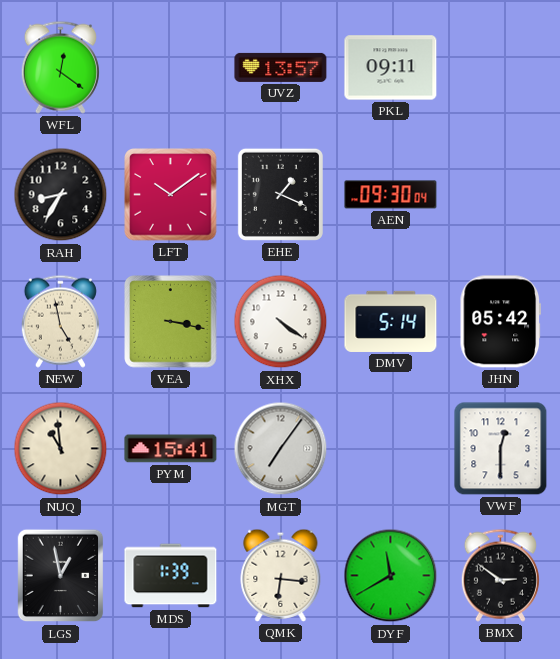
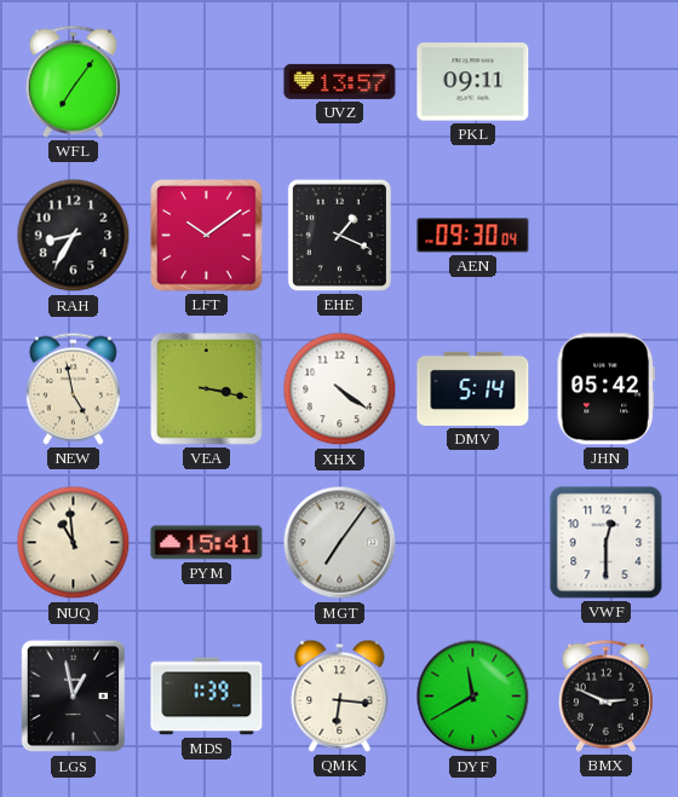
WFL: 12:21 -> 7:06
BMX: 2:51 -> 2:49
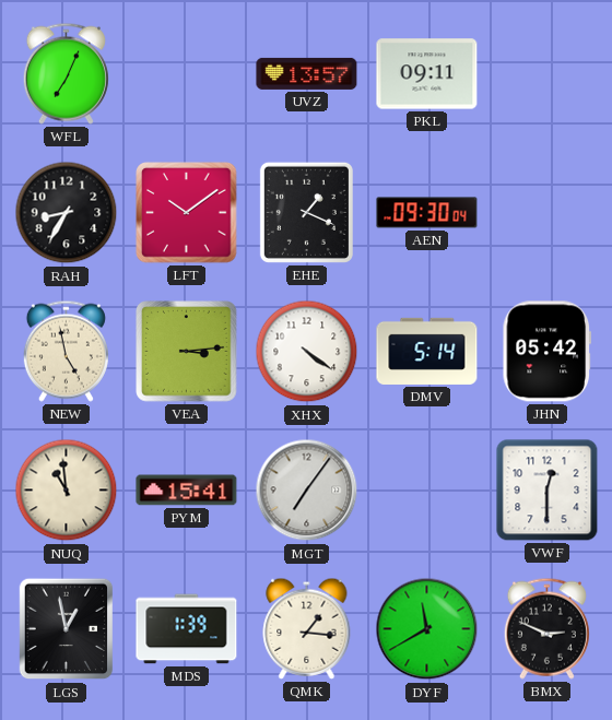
WFL: 7:06 -> 7:04
VEA: 3:17 -> 3:14
QMK: 6:16 -> 1:16
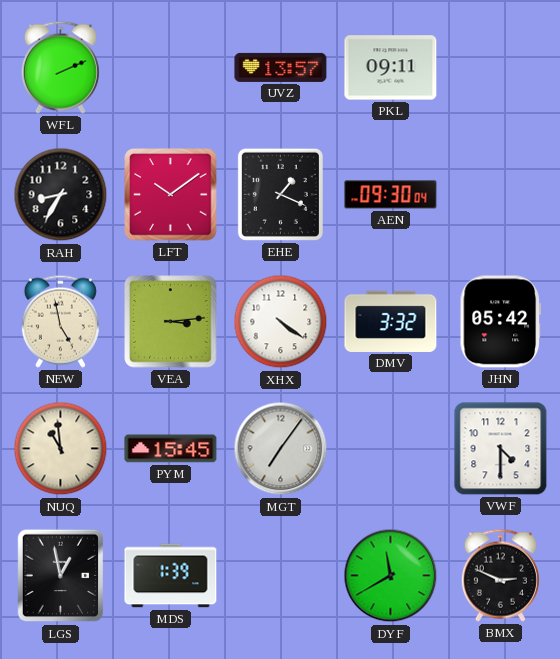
WFL: 7:04 -> 2:11
DMV: 5:14 -> 3:32
PYM: 15:41 -> 15:45
VWF: 12:30 -> 4:30
QMK: 1:16 -> none
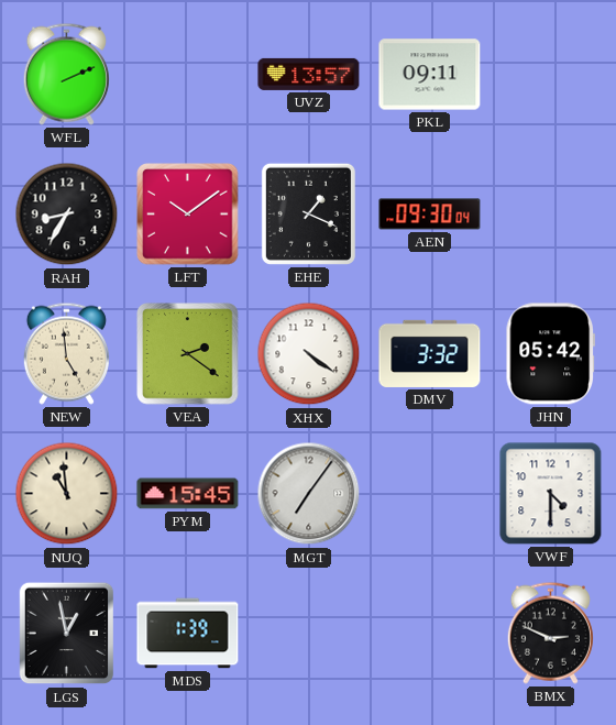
NEW: 4:58 -> 4:59
VEA: 3:14 -> 2:21
DYF: 11:40 -> none
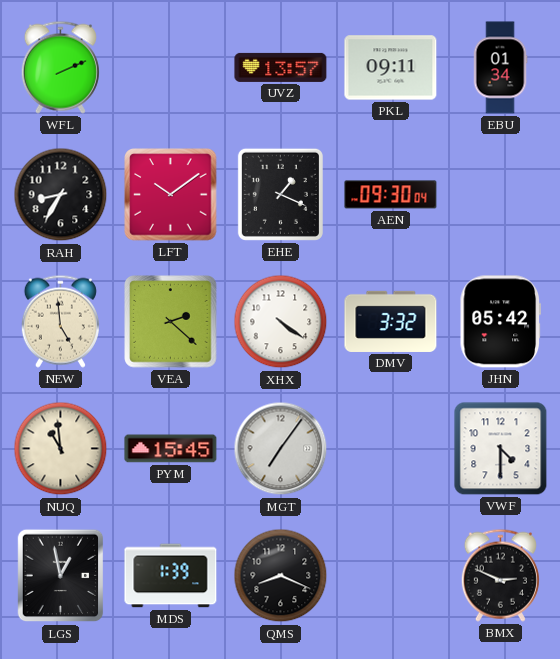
EBU: none -> 01:34
VEA: 2:21 -> 2:22
QMS: none -> 8:19
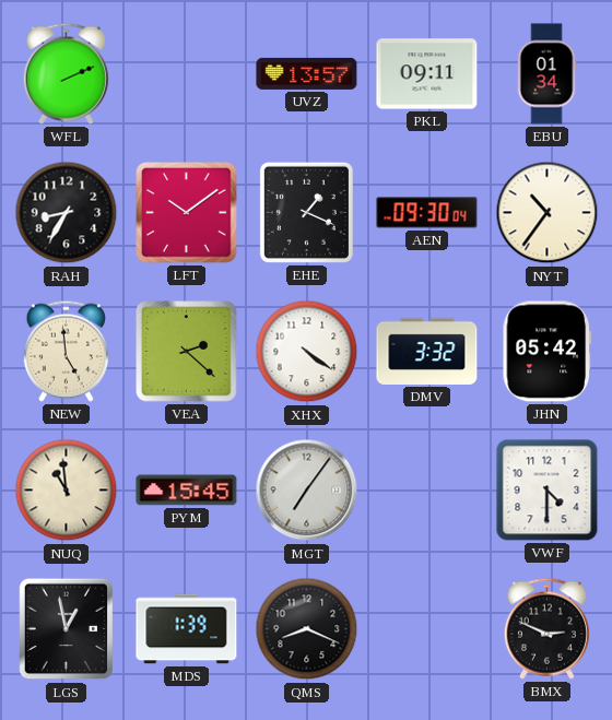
NYT: none -> 10:36
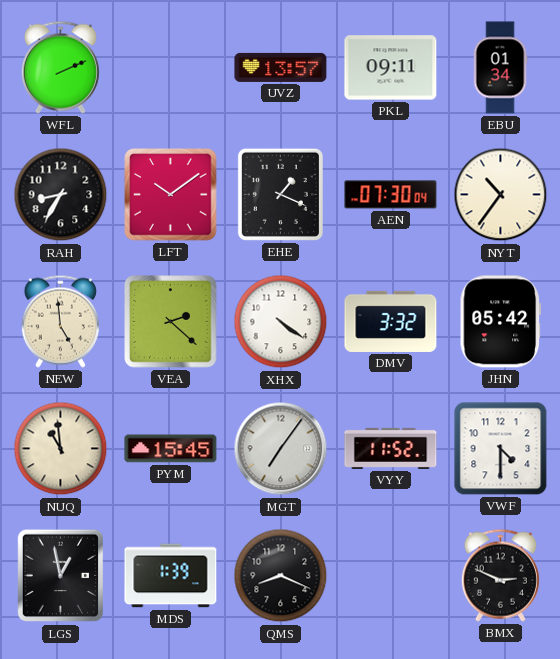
AEN: 09:30 -> 07:30
VYY: none -> 11:52
